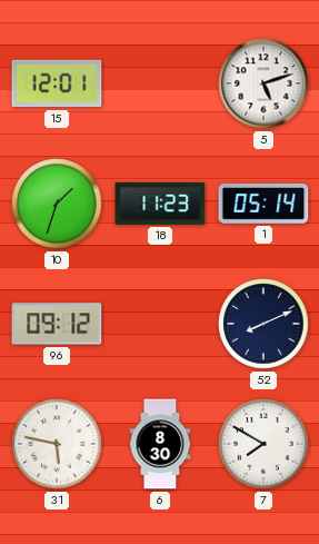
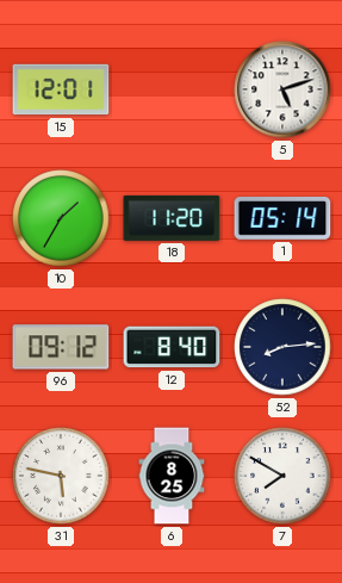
10: 1:33 -> 1:35
18: 11:23 -> 11:20
12: none -> 8:40
52: 8:11 -> 8:14
6: 8:30 -> 8:25
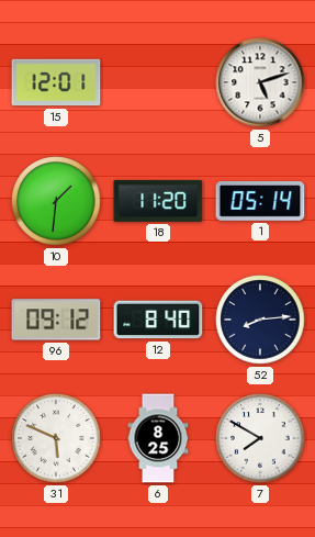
10: 1:35 -> 1:31
31: 5:47 -> 5:49
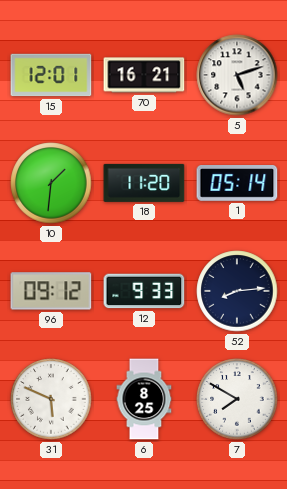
70: none -> 16:21
12: 8:40 -> 9:33
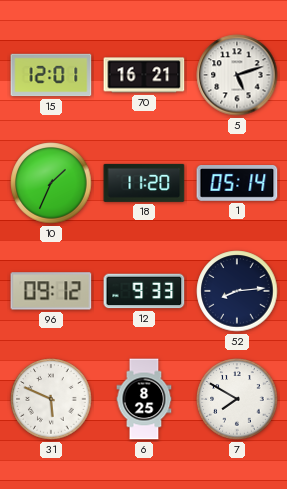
10: 1:31 -> 1:34
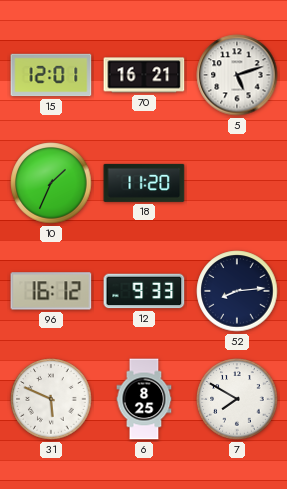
1: 05:14 -> none
96: 09:12 -> 16:12
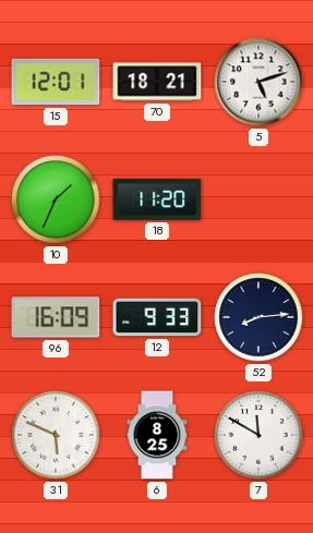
70: 16:21 -> 18:21
96: 16:12 -> 16:09
7: 7:50 -> 11:50
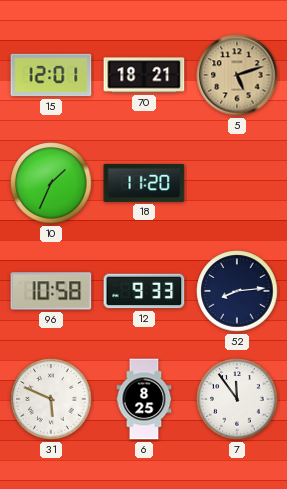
5 dial: white -> champagne
96: 16:09 -> 10:58
7: 11:50 -> 11:54
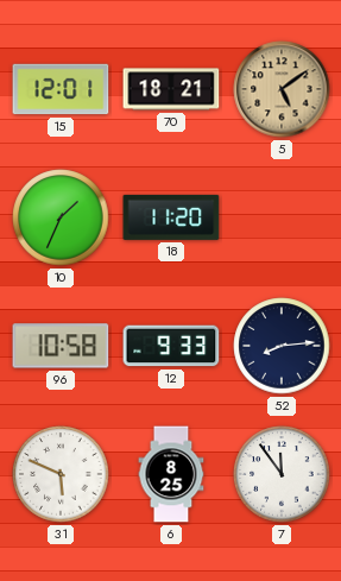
5: 5:12 -> 5:09
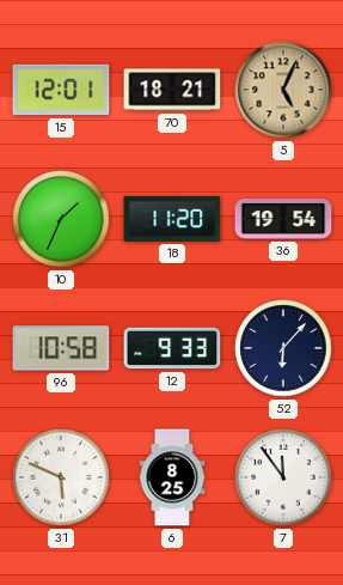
5: 5:09 -> 5:04
36: none -> 19:54
52: 8:14 -> 6:07
